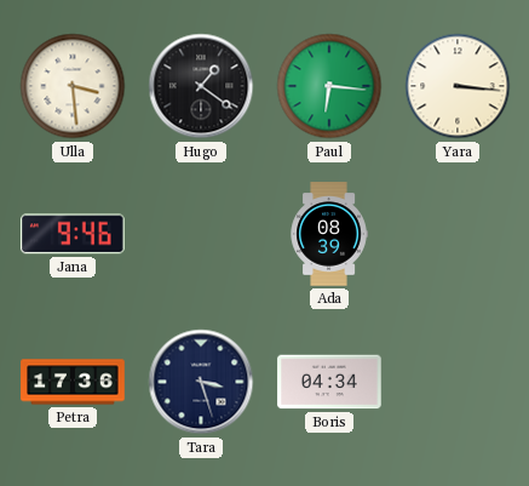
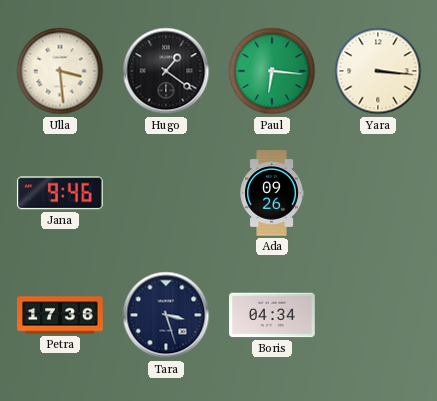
Ada: 08:39 -> 09:26
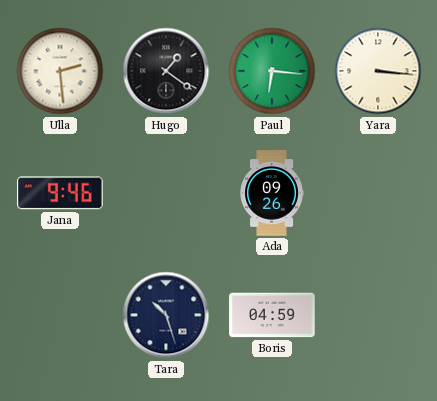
Ulla: 3:29 -> 2:29
Petra: 17:36 -> none
Tara: 3:27 -> 10:27
Boris: 04:34 -> 04:59
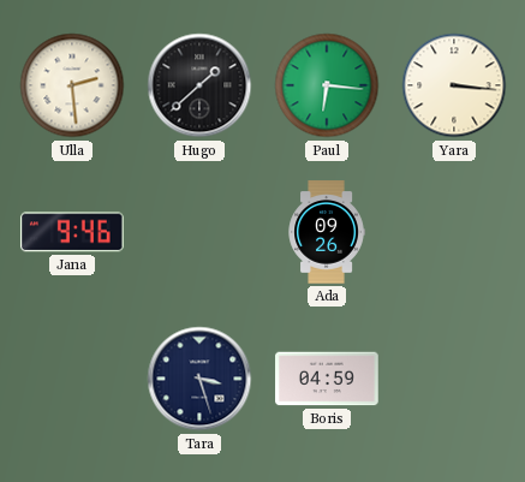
Hugo: 1:21 -> 1:38
Tara: 10:27 -> 3:27
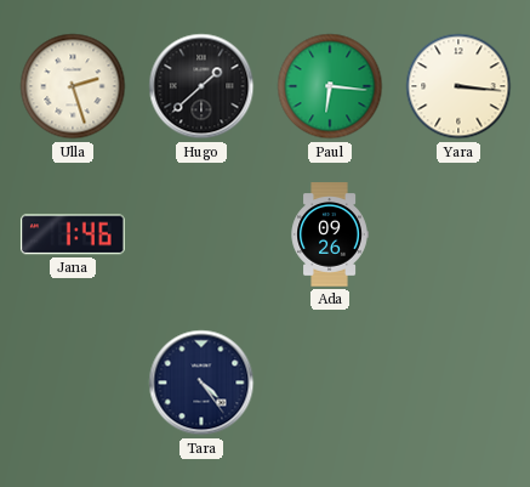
Ulla: 2:29 -> 2:27
Jana: 9:46 -> 1:46
Tara: 3:27 -> 4:24
Boris: 04:59 -> none
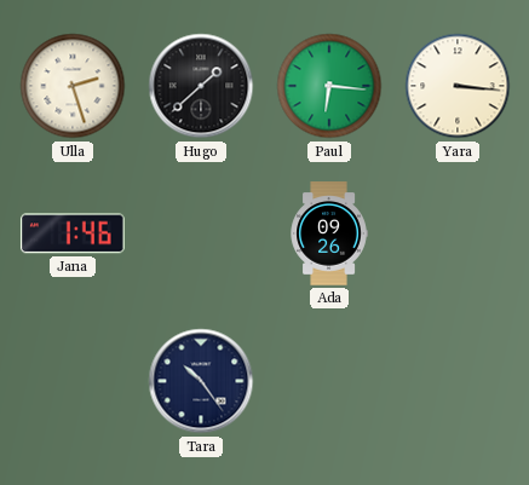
Tara: 4:24 -> 10:24
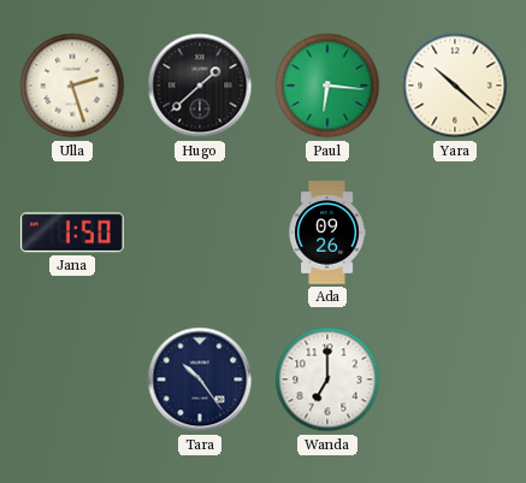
Yara: 3:16 -> 10:22
Jana: 1:46 -> 1:50
Wanda: none -> 7:00
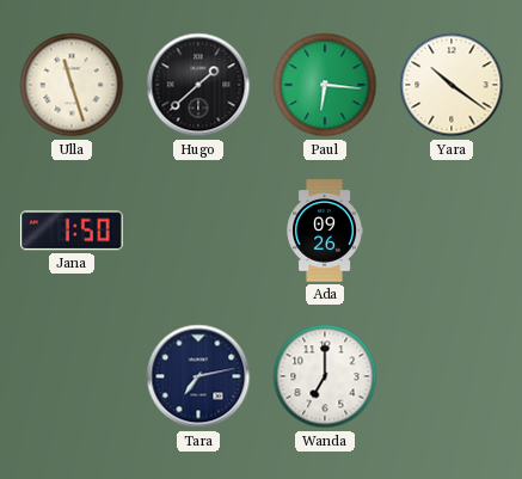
Ulla: 2:27 -> 11:27
Yara: 10:22 -> 10:21
Tara: 10:24 -> 7:13
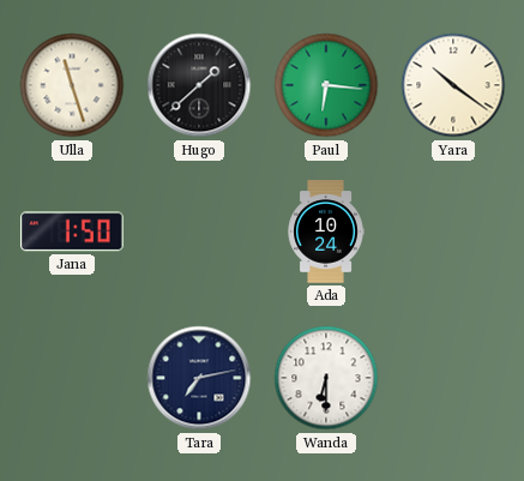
Ada: 09:26 -> 10:24
Wanda: 7:00 -> 6:30
